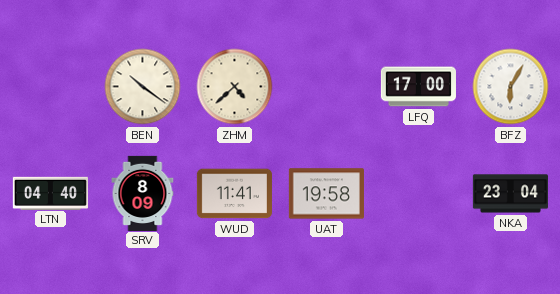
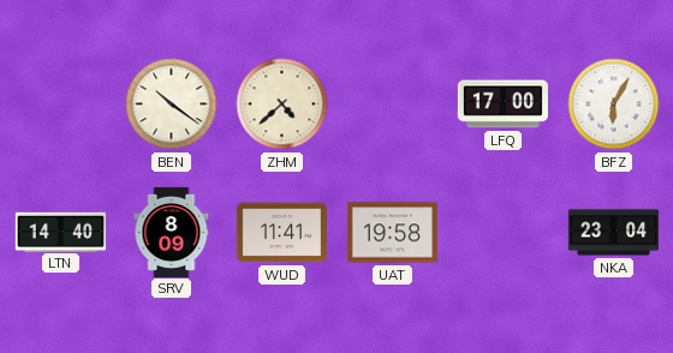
LTN: 04:40 -> 14:40
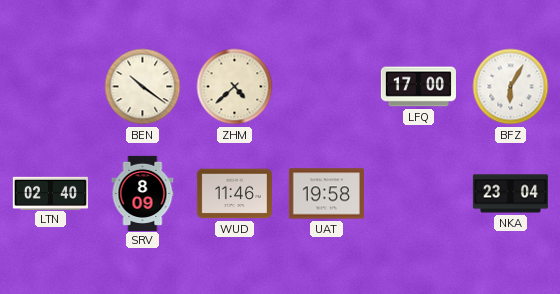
LTN: 14:40 -> 02:40
WUD: 11:41 -> 11:46
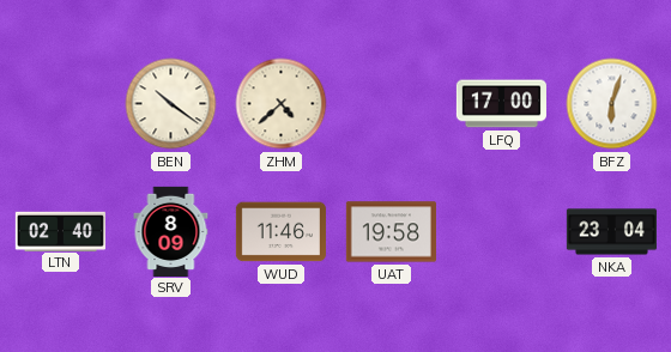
BFZ: 6:05 -> 6:03
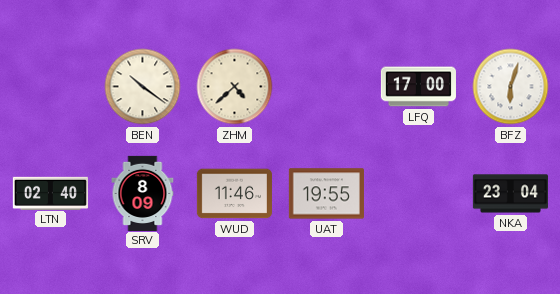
UAT: 19:58 -> 19:55
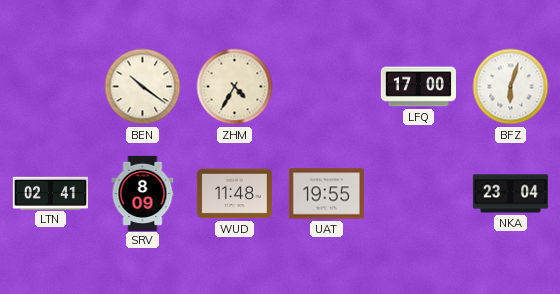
ZHM: 4:38 -> 4:35
LTN: 02:40 -> 02:41
WUD: 11:46 -> 11:48
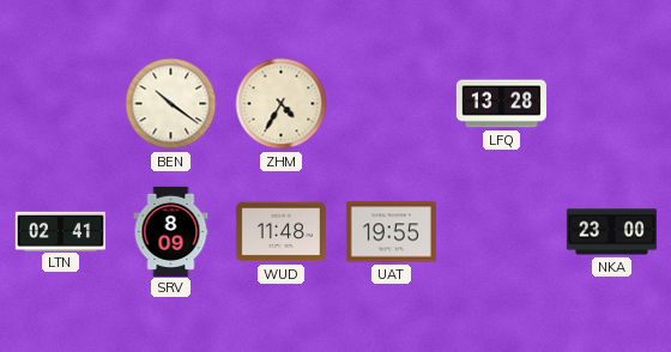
LFQ: 17:00 -> 13:28
BFZ: 6:03 -> none
NKA: 23:04 -> 23:00
